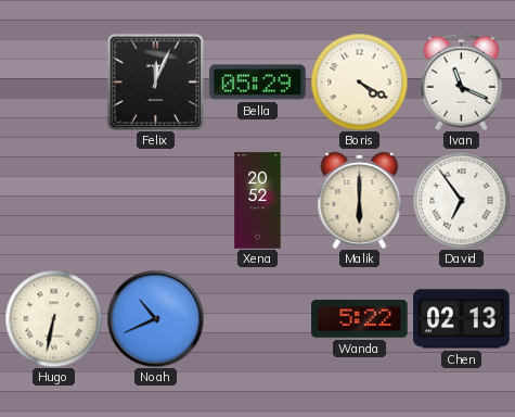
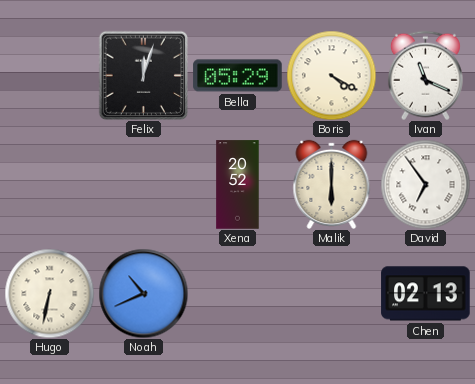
Felix: 12:04 -> 12:03
Wanda: 5:22 -> none
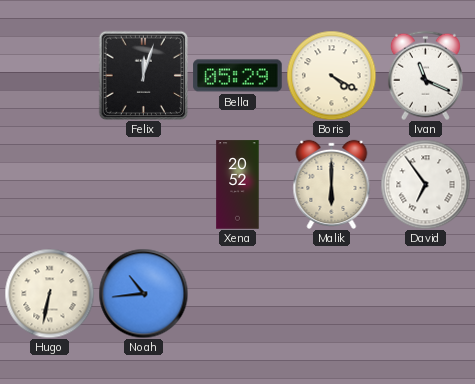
Noah: 10:41 -> 10:44
Chen: 02:13 -> none
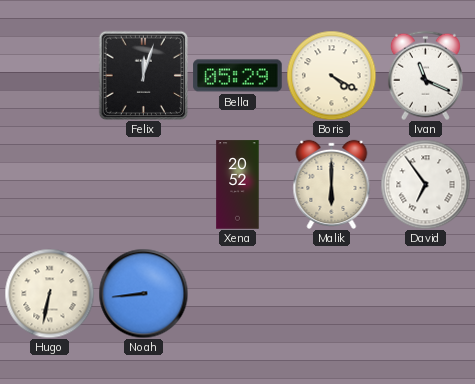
Noah: 10:44 -> 8:44
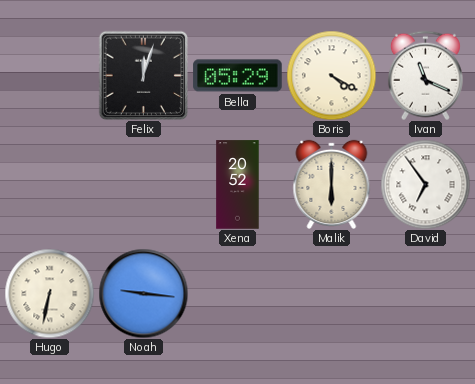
Noah: 8:44 -> 9:16
